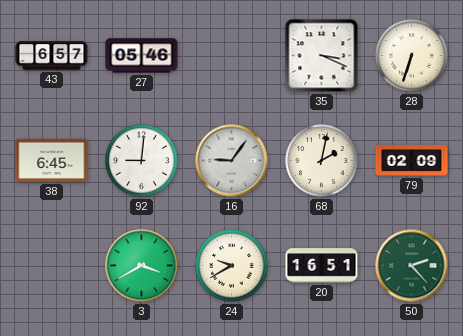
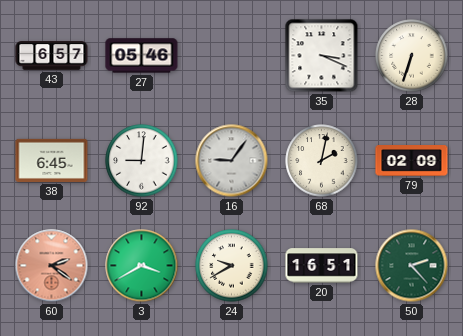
60: none -> 2:21
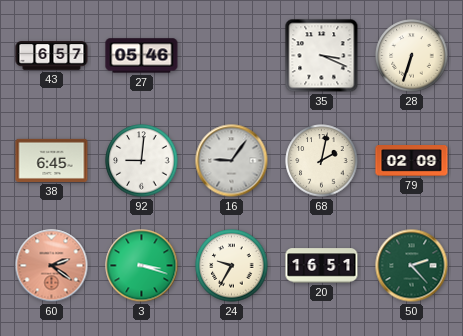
3: 3:40 -> 3:18
24: 9:40 -> 9:35
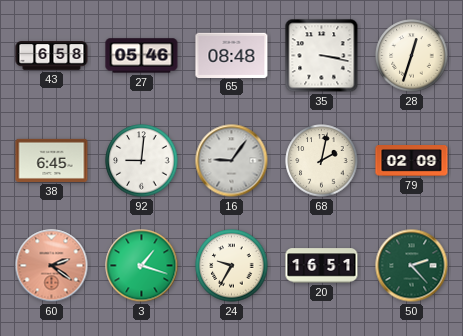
43: 6:57 -> 6:58
65: none -> 08:48
35: 3:19 -> 3:17
28: 6:33 -> 12:33
3: 3:18 -> 1:18
